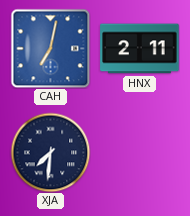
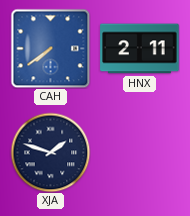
CAH: 7:02 -> 7:39
XJA: 7:31 -> 1:48
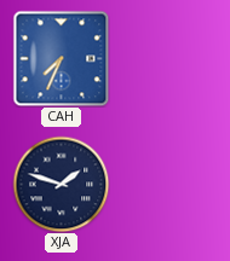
CAH: 7:39 -> 7:34
HNX: 2:11 -> none
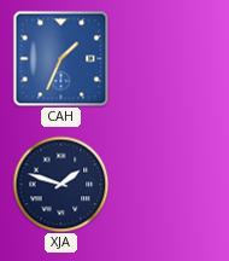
CAH: 7:34 -> 1:34
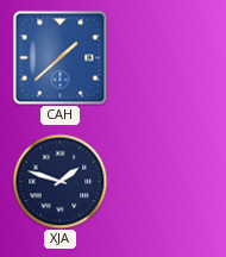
CAH: 1:34 -> 1:38
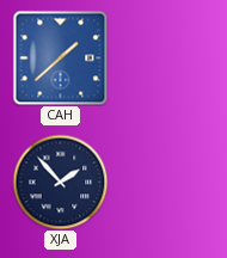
XJA: 1:48 -> 1:53
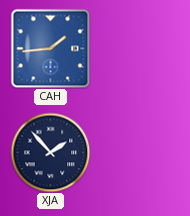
CAH: 1:38 -> 1:44
